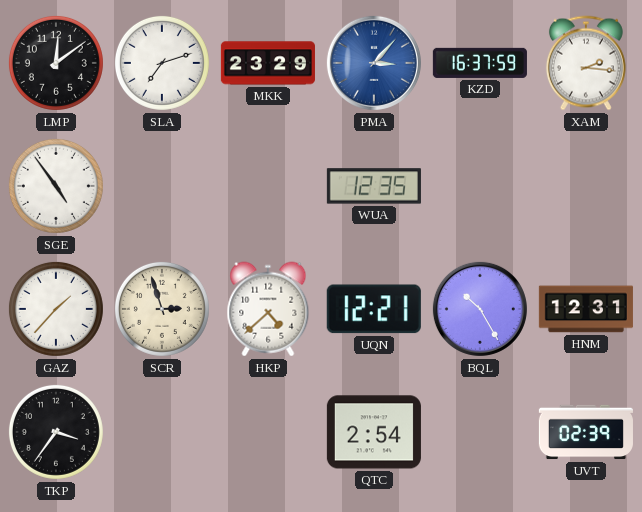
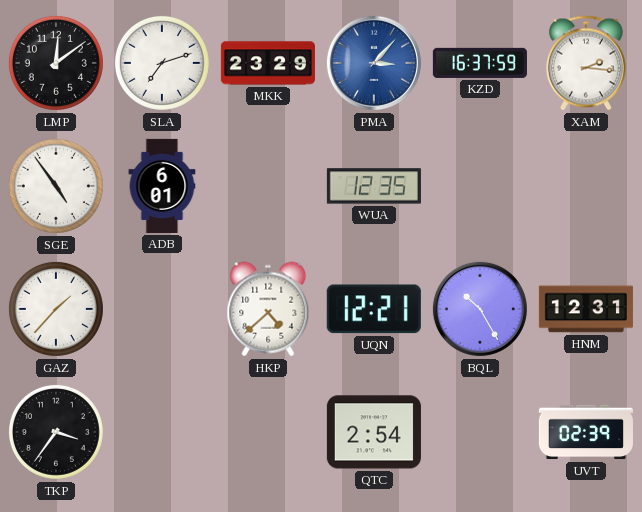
ADB: none -> 6:01
SCR: 2:57 -> none
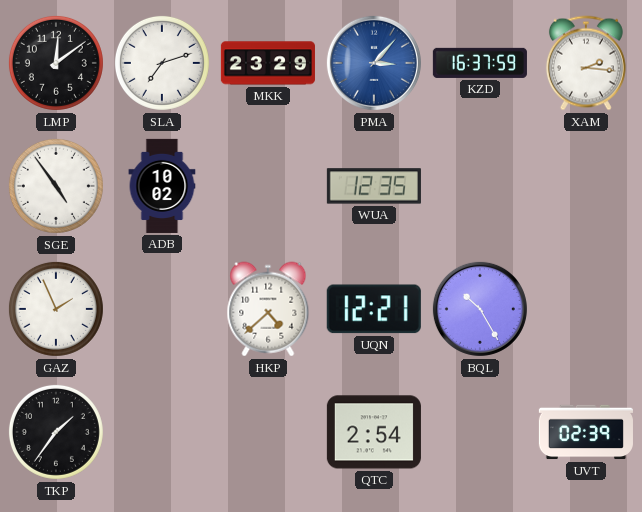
ADB: 6:01 -> 10:02
GAZ: 1:37 -> 1:56
HNM: 12:31 -> none
TKP: 3:36 -> 1:36
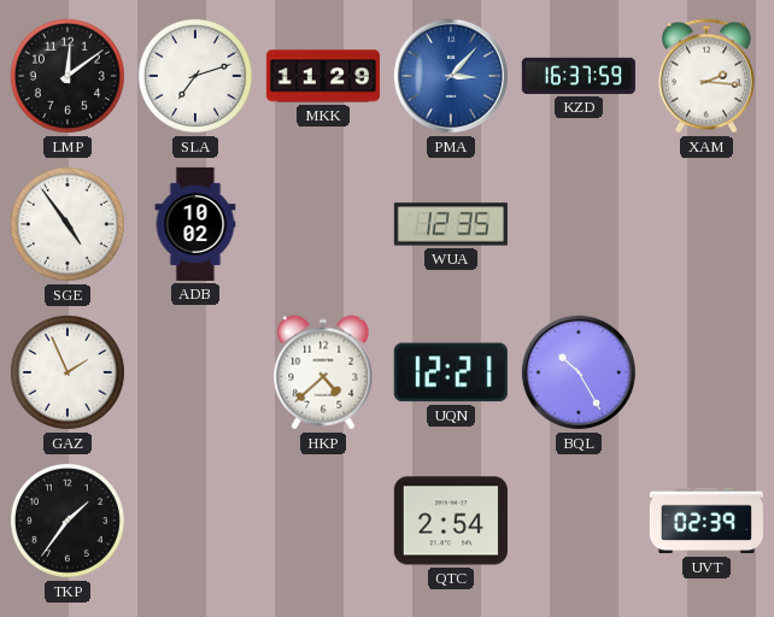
MKK: 23:29 -> 11:29
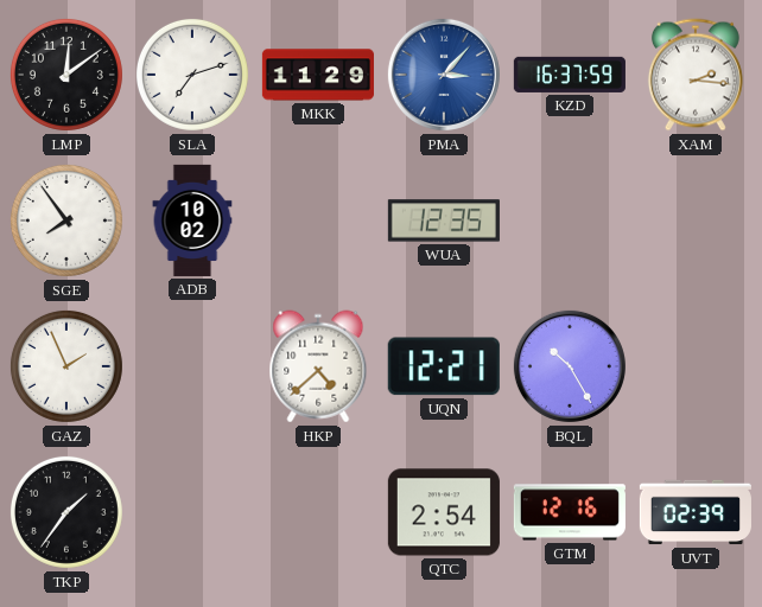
SGE: 4:54 -> 7:54
GTM: none -> 12:16
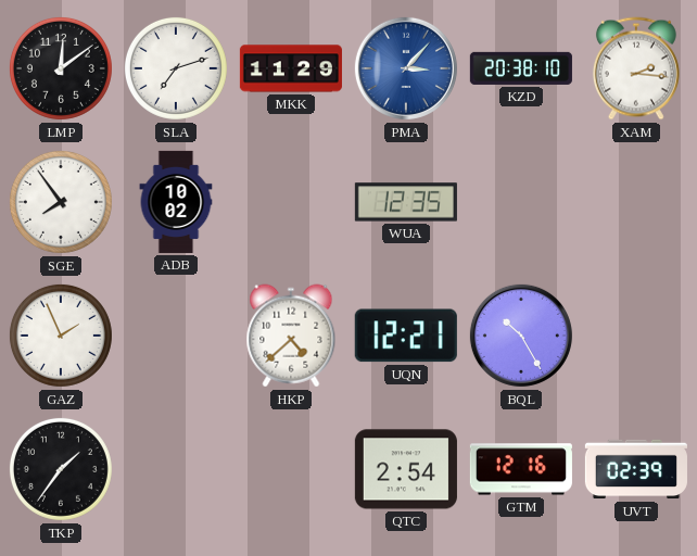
KZD: 16:37 -> 20:38
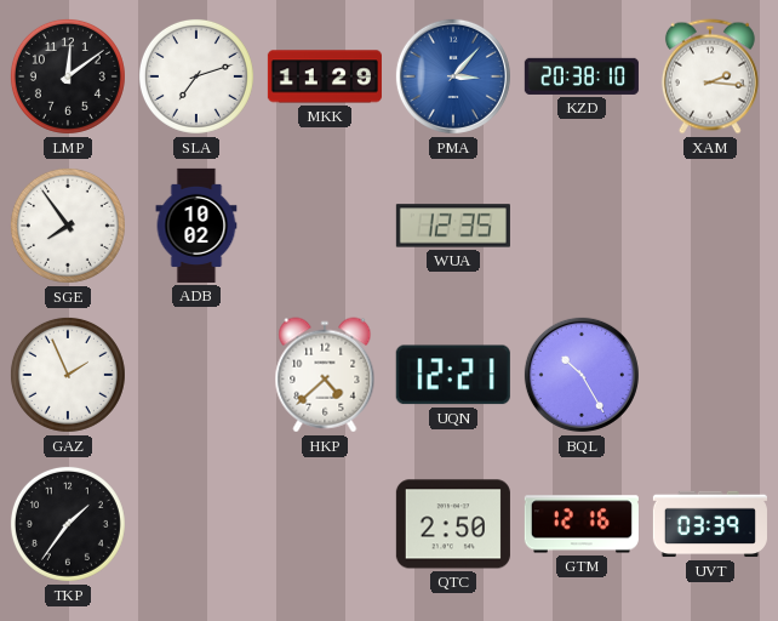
QTC: 2:54 -> 2:50
UVT: 02:39 -> 03:39
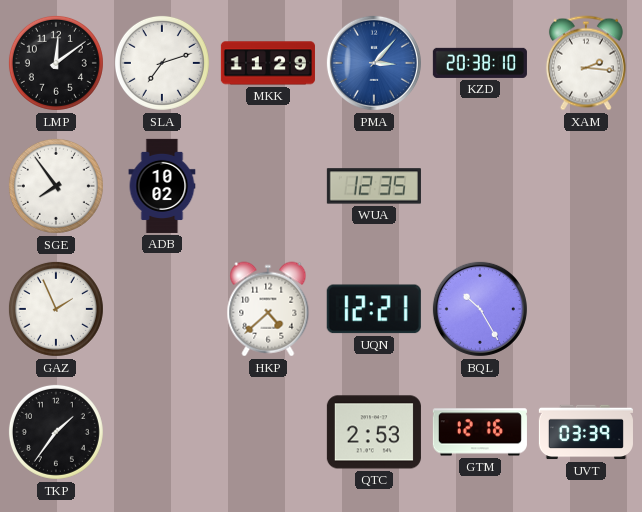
QTC: 2:50 -> 2:53
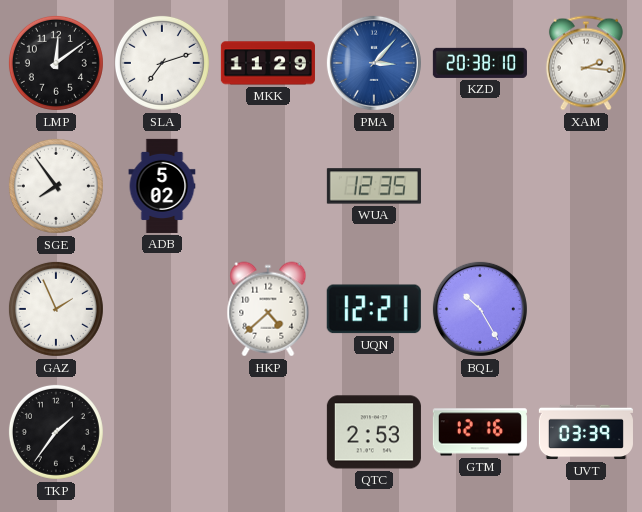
ADB: 10:02 -> 5:02
